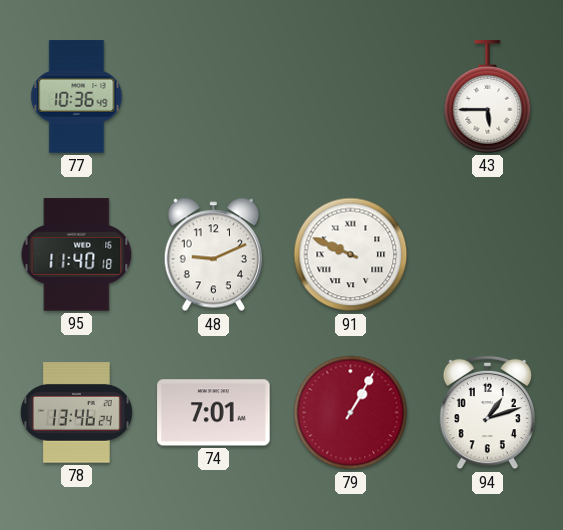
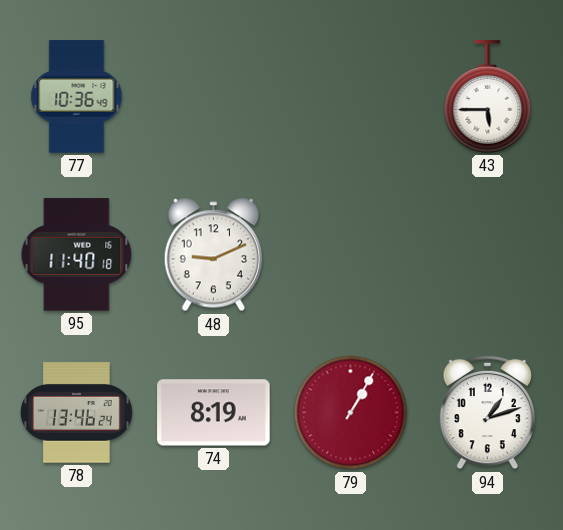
91: 9:49 -> none
74: 7:01 -> 8:19
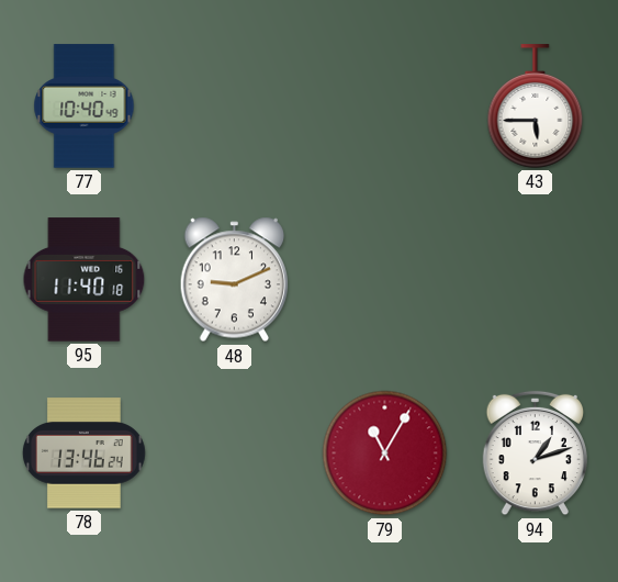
77: 10:36 -> 10:40
74: 8:19 -> none
79: 1:05 -> 11:05
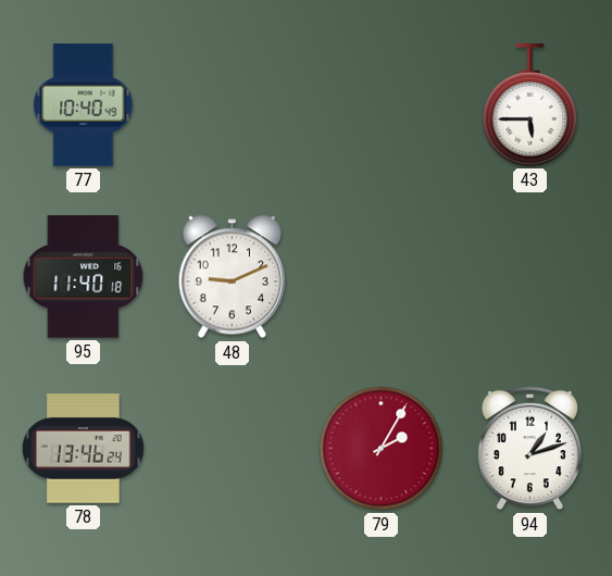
79: 11:05 -> 2:05
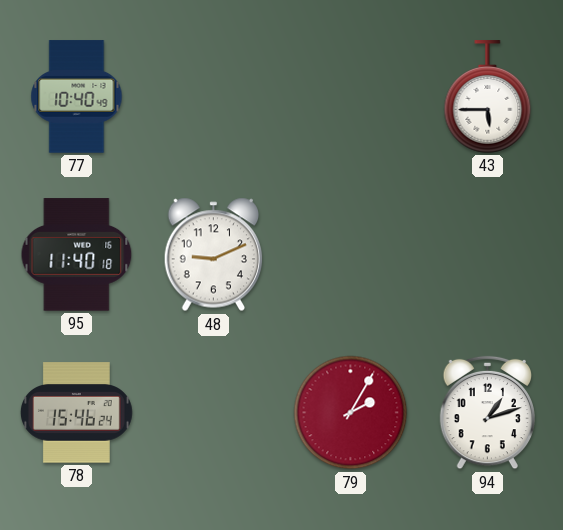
78: 13:46 -> 15:46
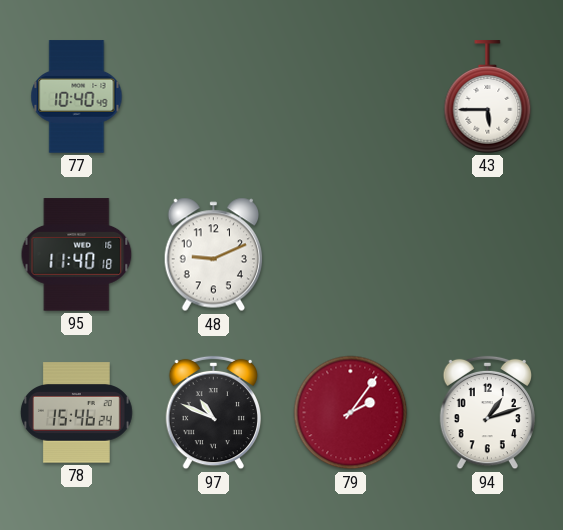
97: none -> 10:49
79: 2:05 -> 2:06
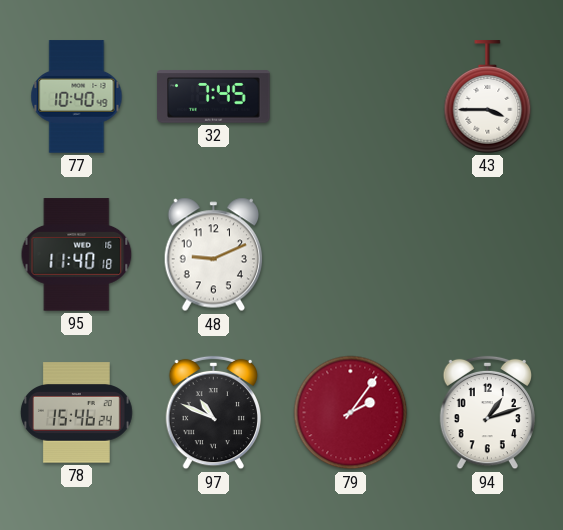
32: none -> 7:45
43: 5:45 -> 3:45
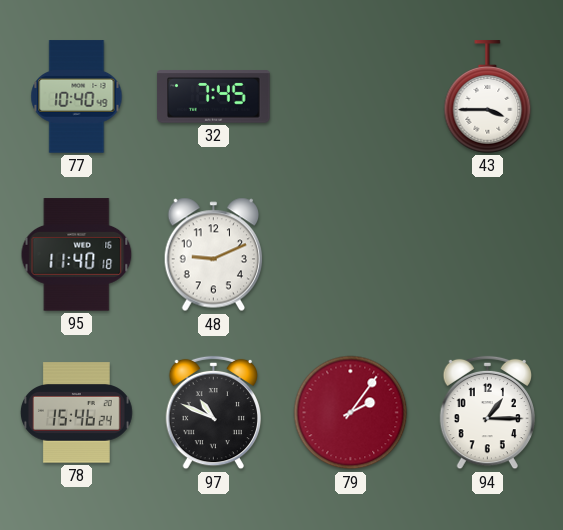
94: 1:12 -> 1:15
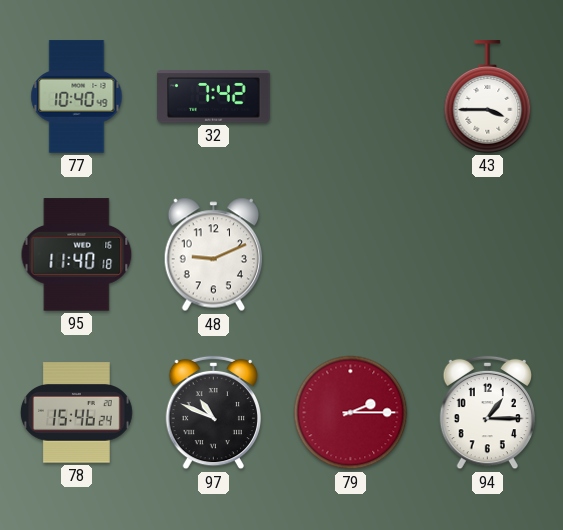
32: 7:45 -> 7:42
79: 2:06 -> 2:15
